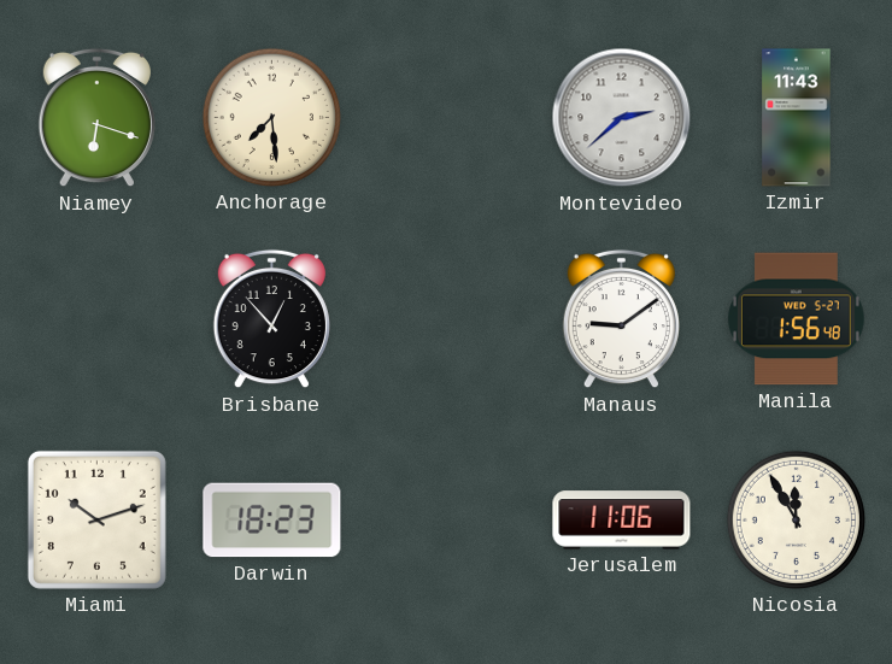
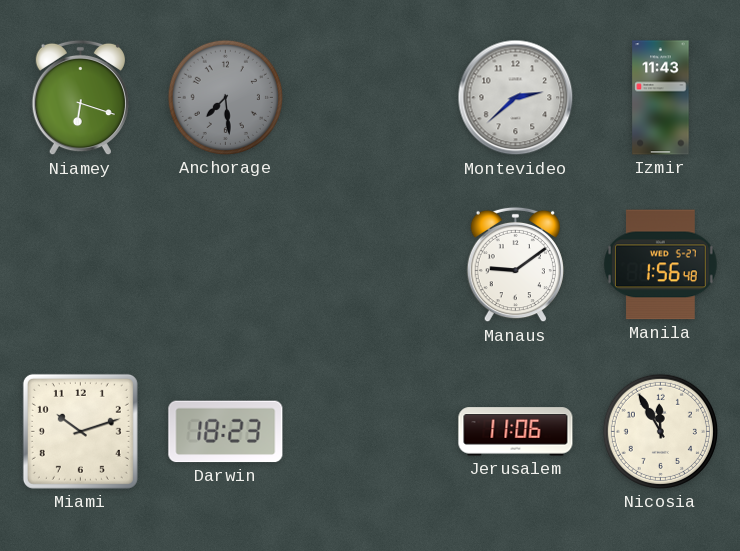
Anchorage dial: cream -> grey
Brisbane: 12:53 -> none
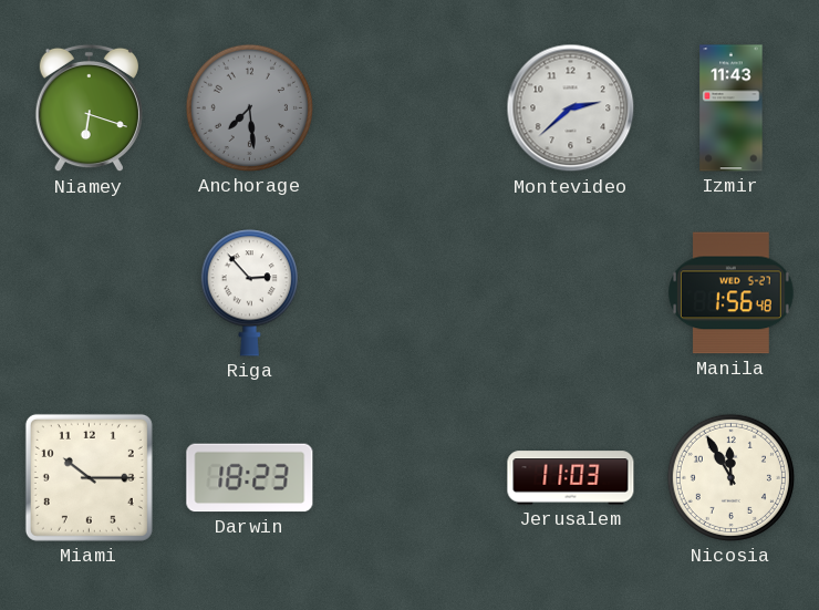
Riga: none -> 2:53
Manaus: 9:09 -> none
Miami: 10:12 -> 10:15
Jerusalem: 11:06 -> 11:03
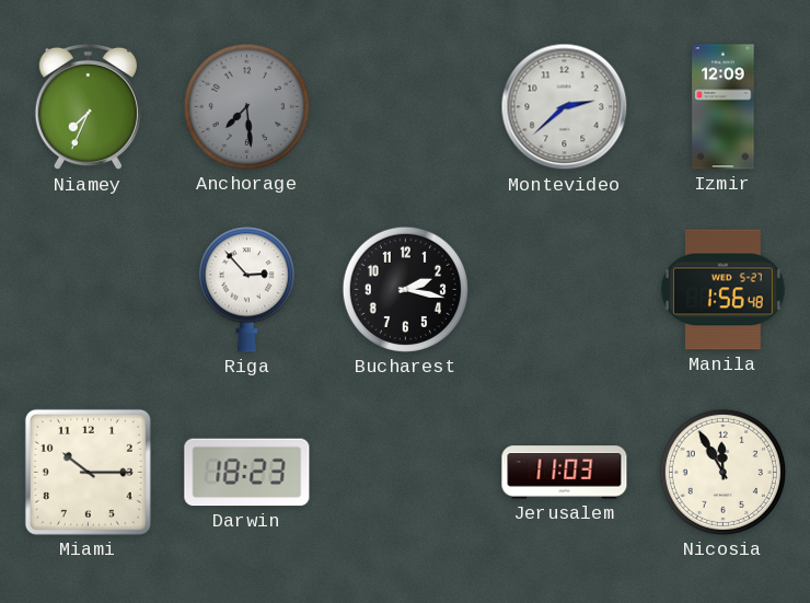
Niamey: 6:18 -> 7:34
Izmir: 11:43 -> 12:09
Bucharest: none -> 2:17
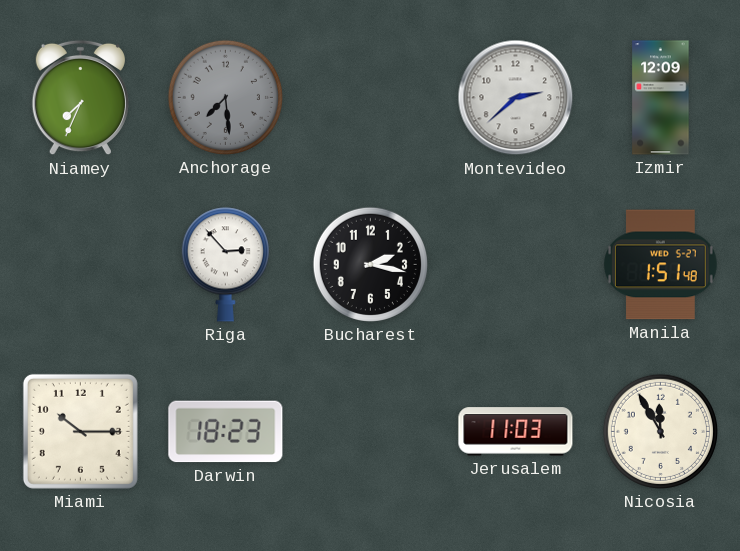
Manila: 1:56 -> 1:51
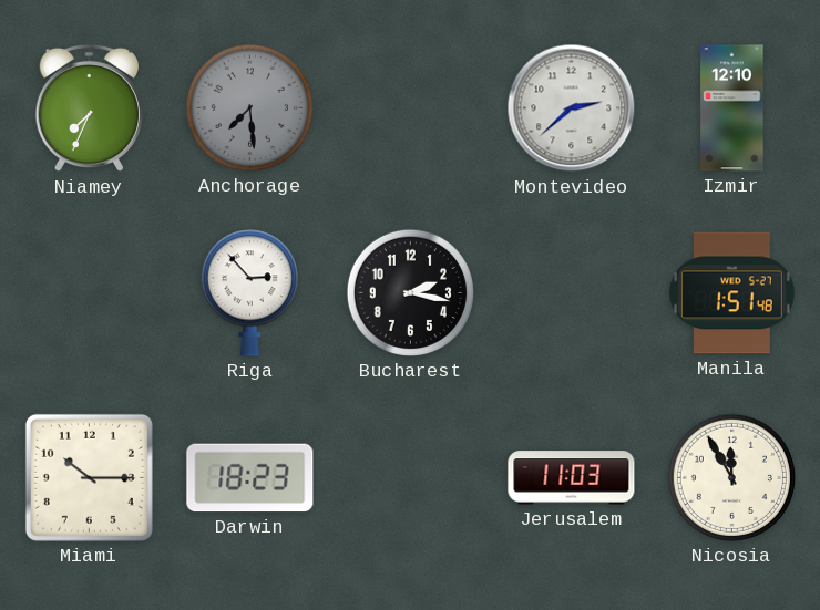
Izmir: 12:09 -> 12:10
